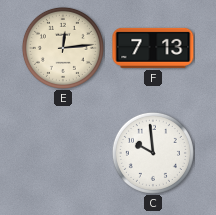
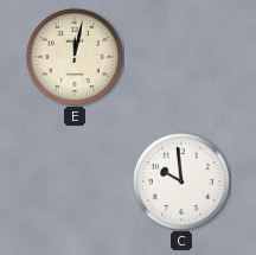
E: 12:14 -> 12:02
F: 7:13 -> none
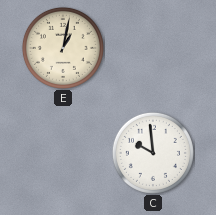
E: 12:02 -> 1:02
